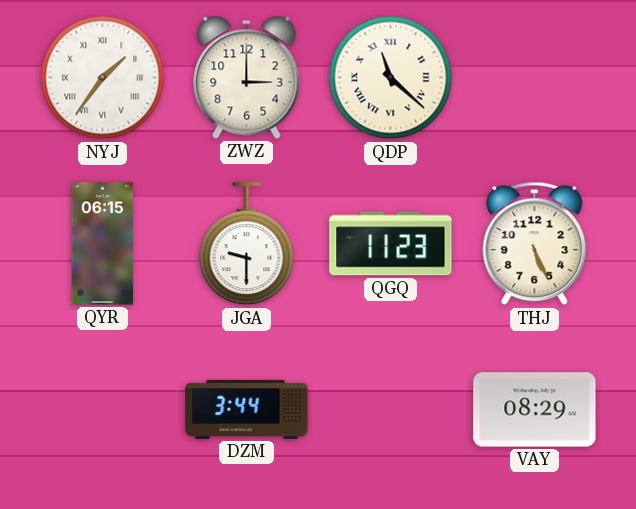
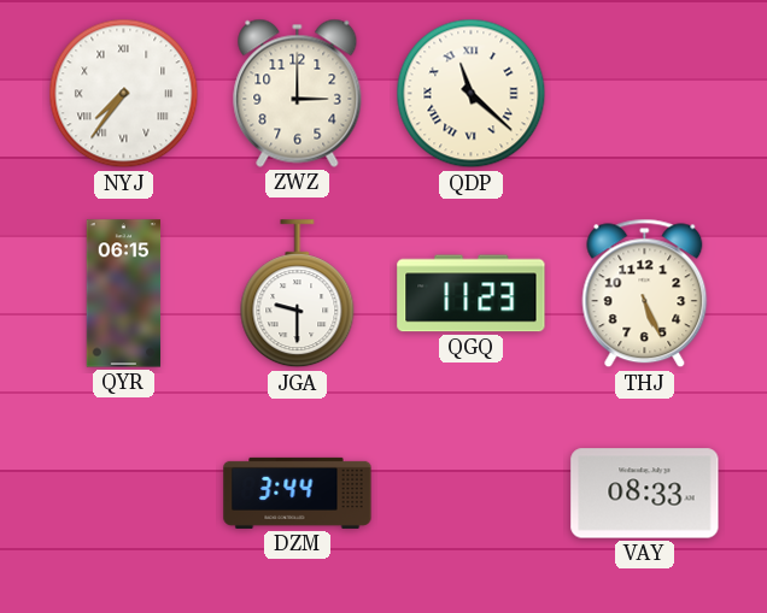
NYJ: 1:36 -> 7:36
VAY: 08:29 -> 08:33
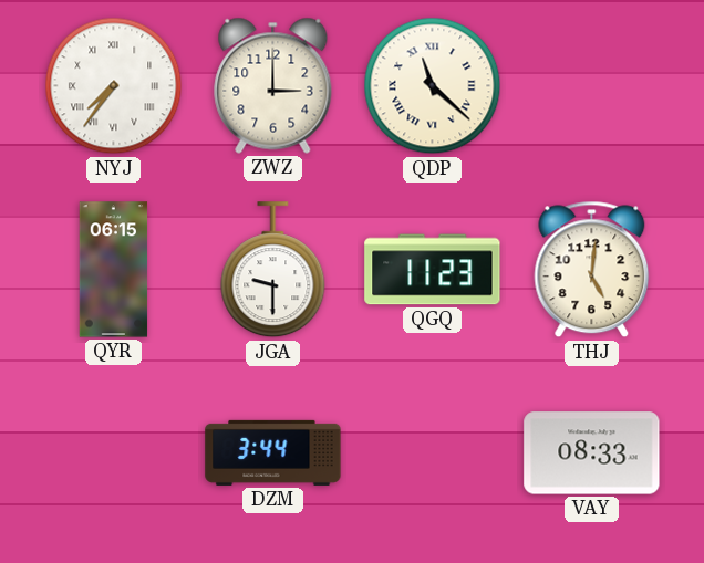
THJ: 5:26 -> 5:01
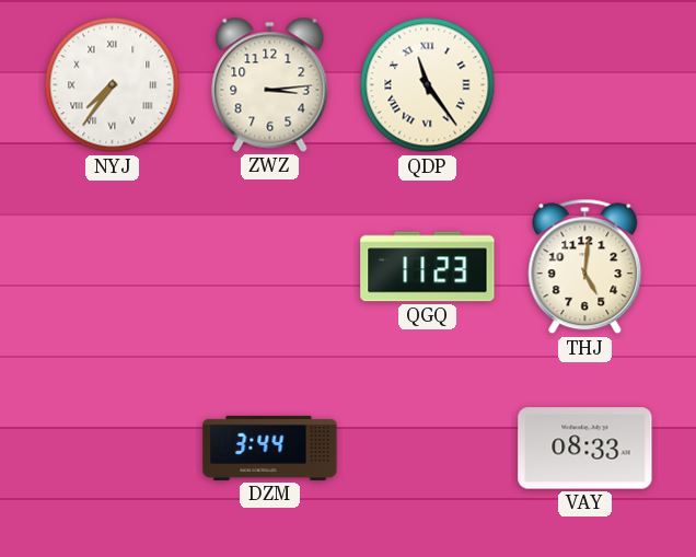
ZWZ: 3:00 -> 3:14
QDP: 11:22 -> 11:24
QYR: 06:15 -> none
JGA: 9:30 -> none
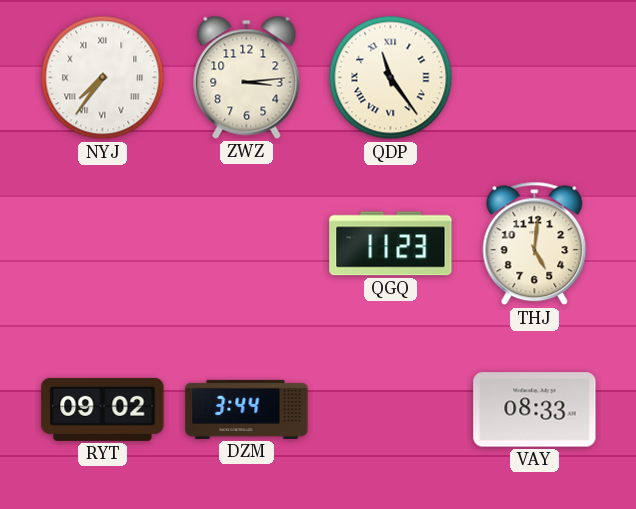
RYT: none -> 09:02
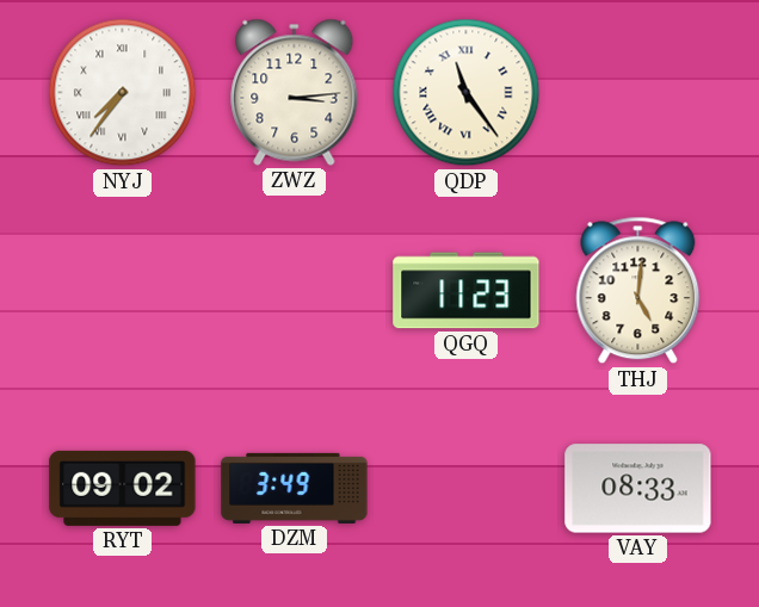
DZM: 3:44 -> 3:49
